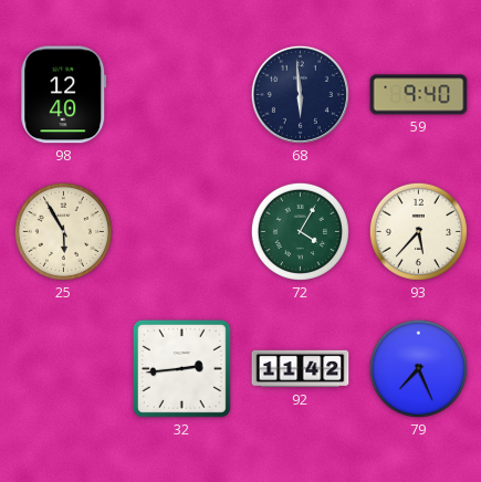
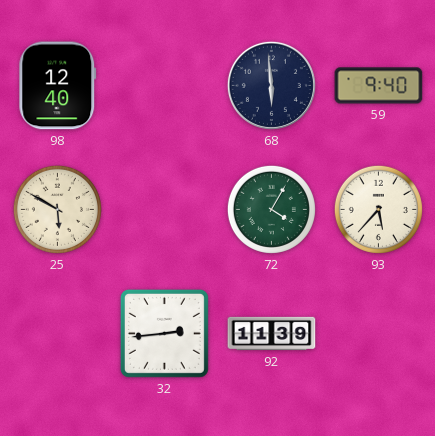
25: 5:55 -> 5:50
92: 11:42 -> 11:39
79: 7:26 -> none
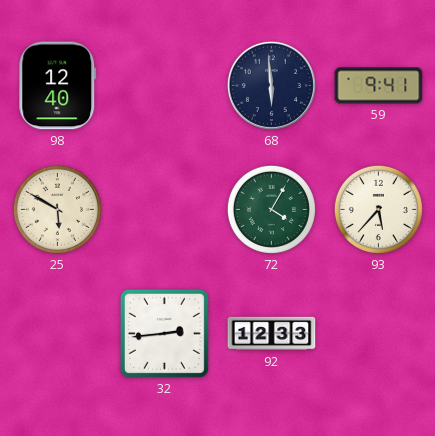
59: 9:40 -> 9:41
92: 11:39 -> 12:33
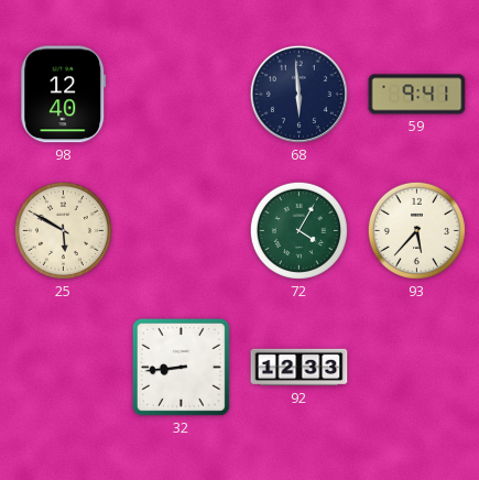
32: 2:44 -> 8:44
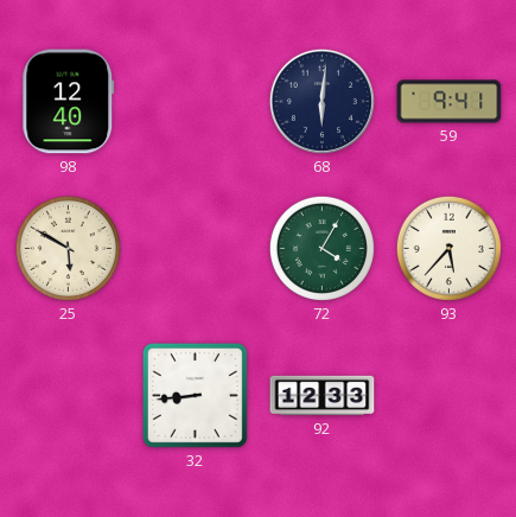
68: 5:59 -> 6:01
